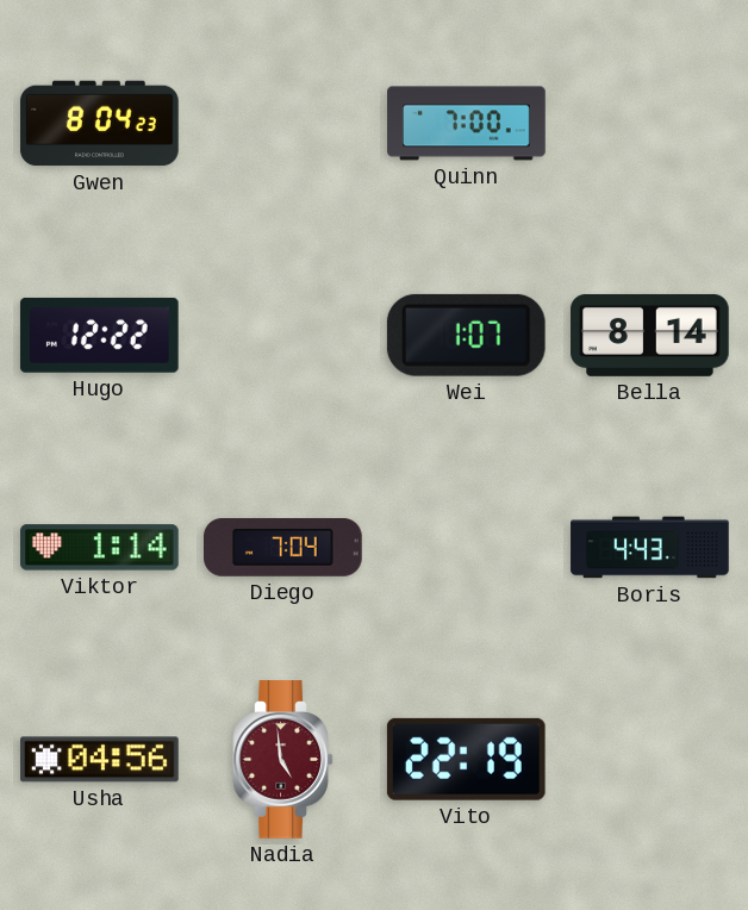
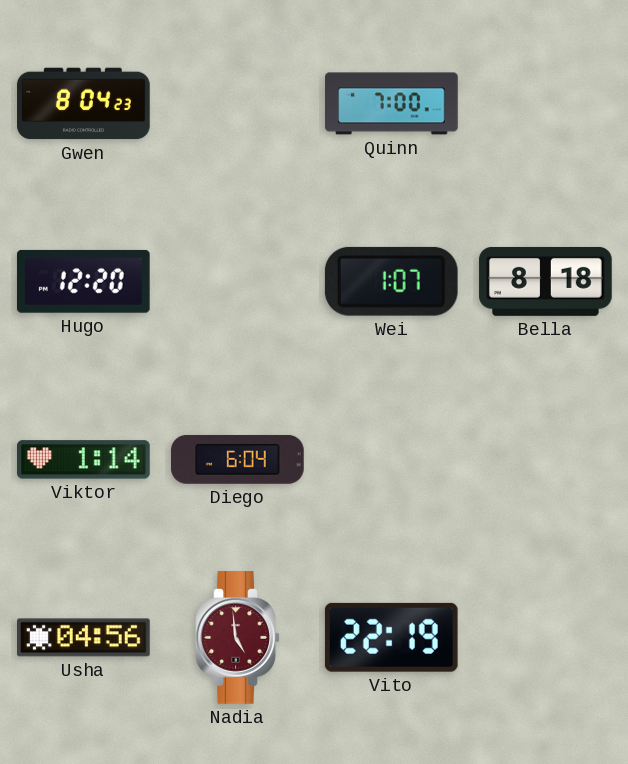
Hugo: 12:22 -> 12:20
Bella: 8:14 -> 8:18
Diego: 7:04 -> 6:04
Boris: 4:43 -> none
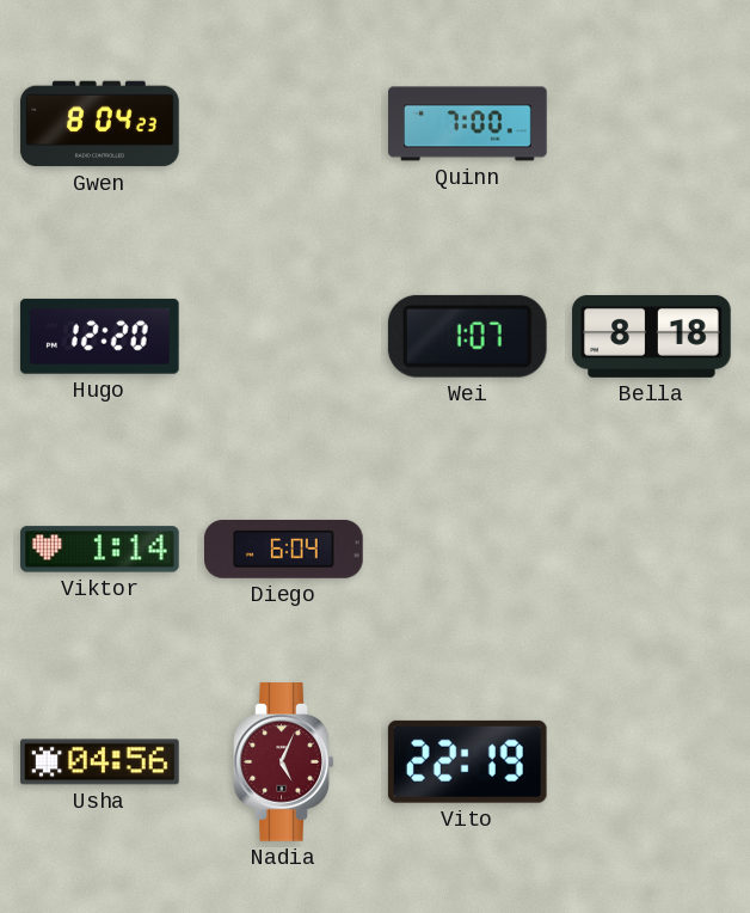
Nadia: 4:59 -> 5:04
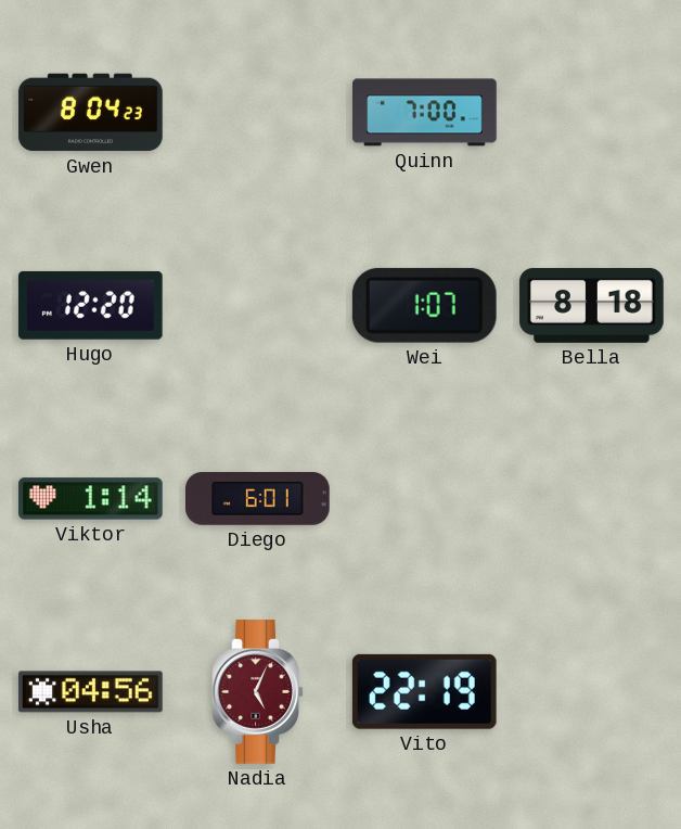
Diego: 6:04 -> 6:01
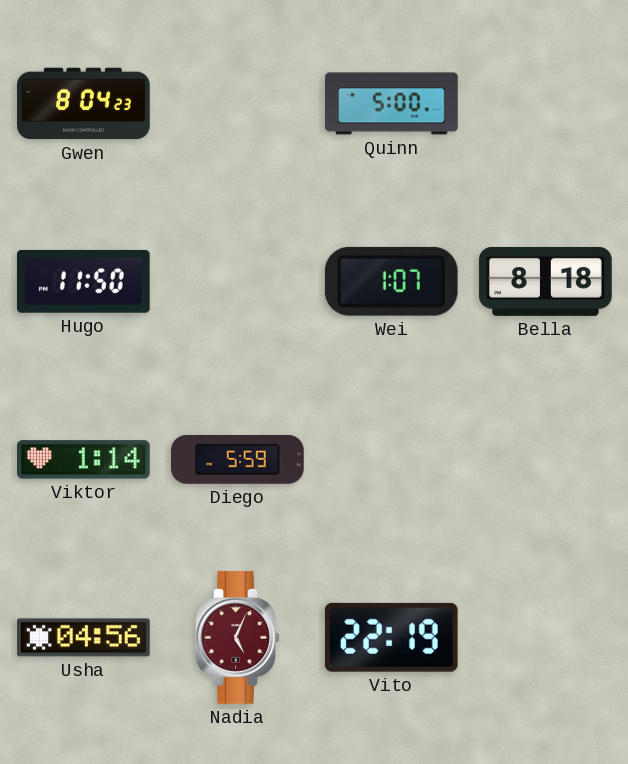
Quinn: 7:00 -> 5:00
Hugo: 12:20 -> 11:50
Diego: 6:01 -> 5:59
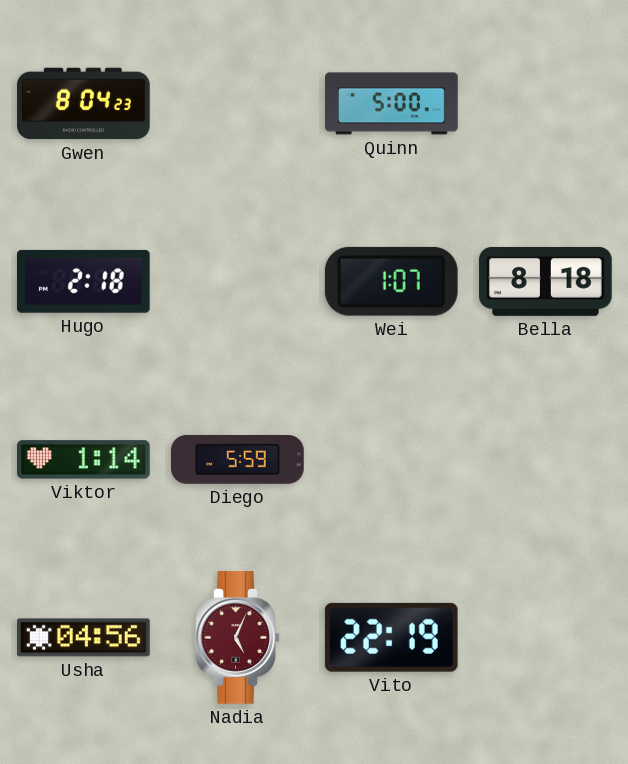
Hugo: 11:50 -> 2:18
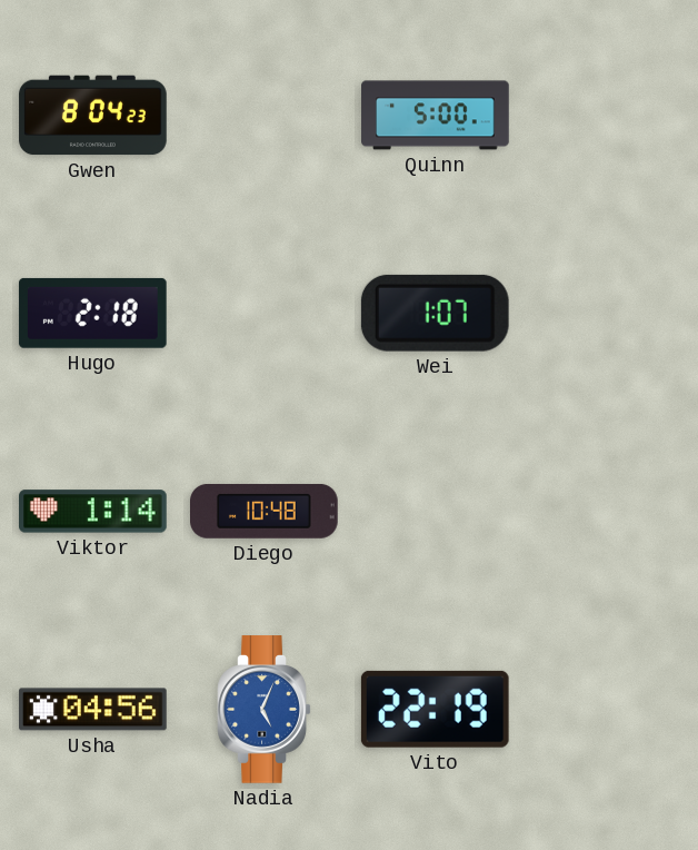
Bella: 8:18 -> none
Diego: 5:59 -> 10:48
Nadia dial: burgundy -> blue
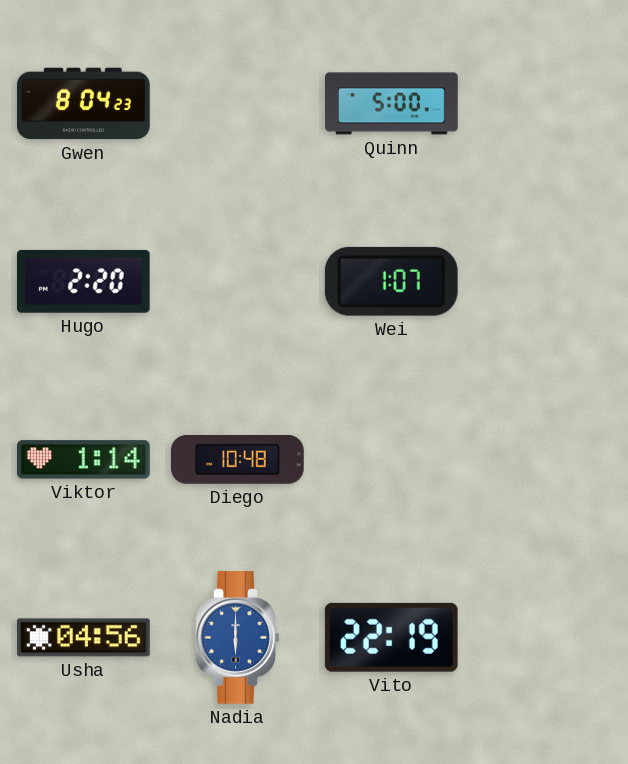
Hugo: 2:18 -> 2:20
Nadia: 5:04 -> 6:00
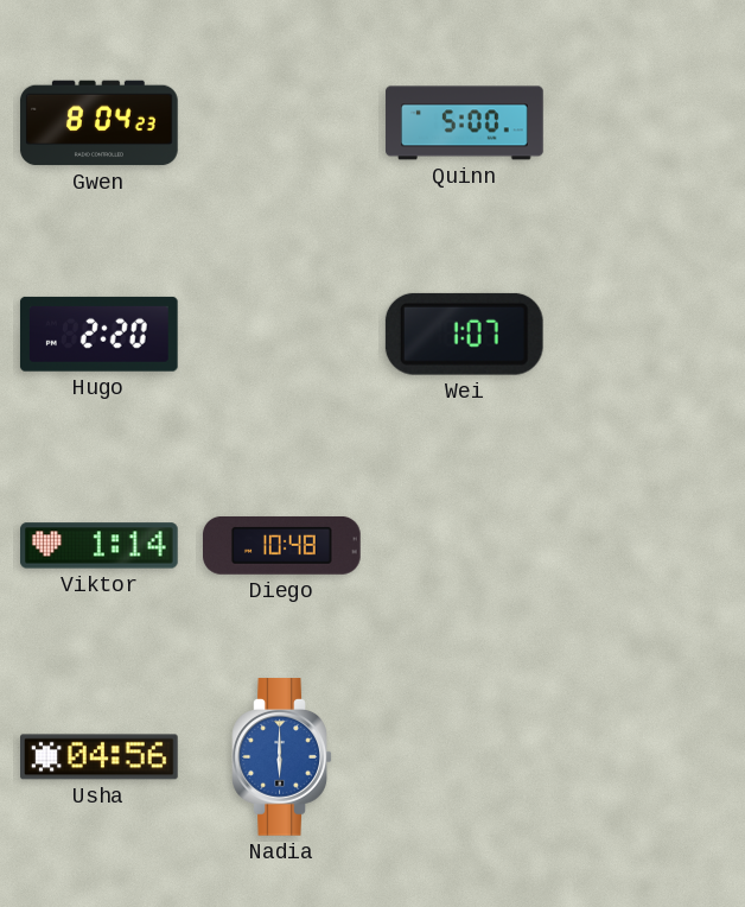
Vito: 22:19 -> none
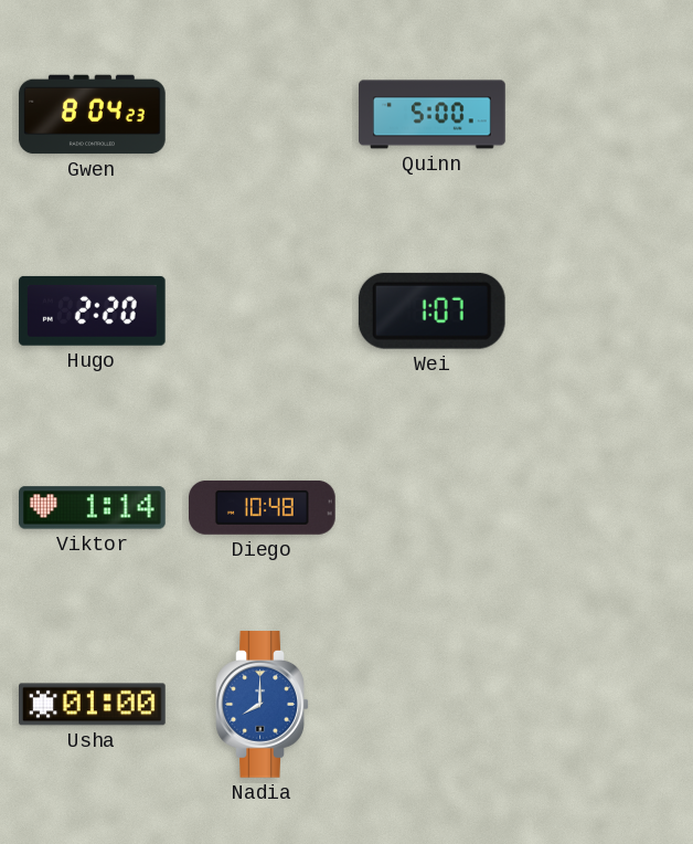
Usha: 04:56 -> 01:00
Nadia: 6:00 -> 8:00
